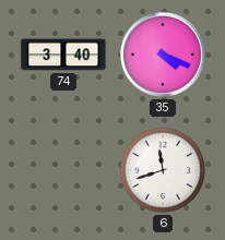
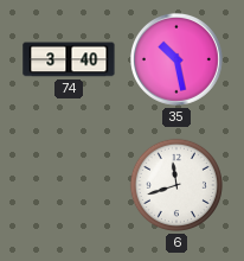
35: 4:19 -> 10:28
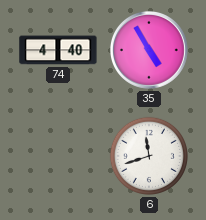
74: 3:40 -> 4:40
35: 10:28 -> 4:55
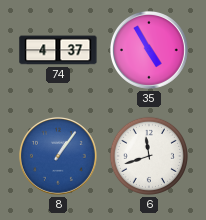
74: 4:40 -> 4:37
8: none -> 1:06
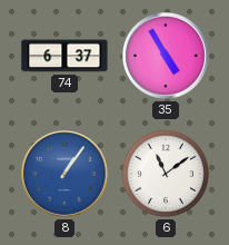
74: 4:37 -> 6:37
6: 11:42 -> 11:09
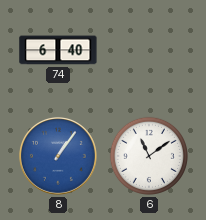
74: 6:37 -> 6:40
35: 4:55 -> none
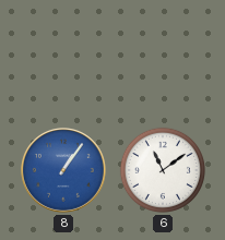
74: 6:40 -> none
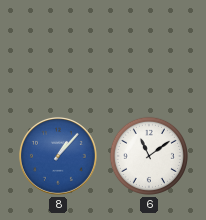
8: 1:06 -> 1:07
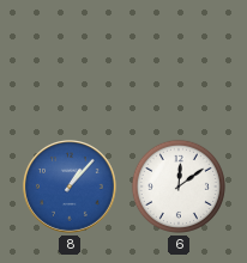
6: 11:09 -> 12:09
